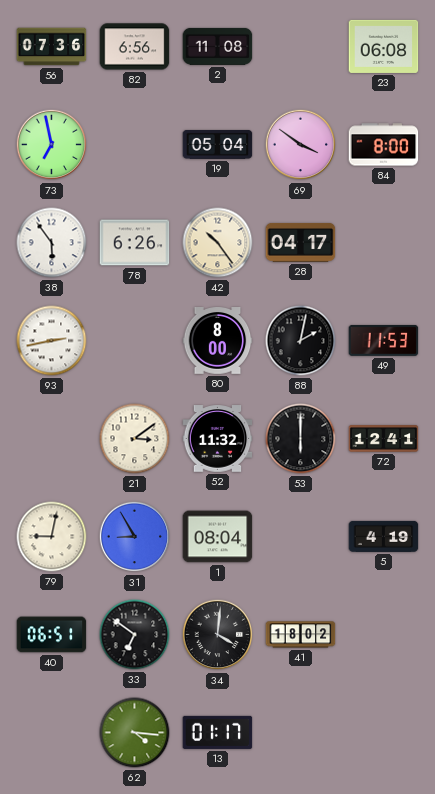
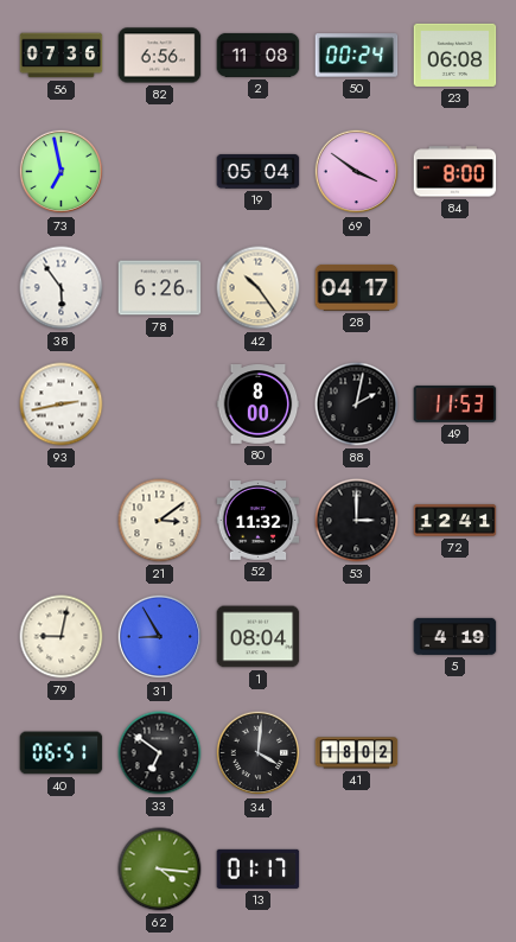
50: none -> 00:24
53: 6:00 -> 3:00
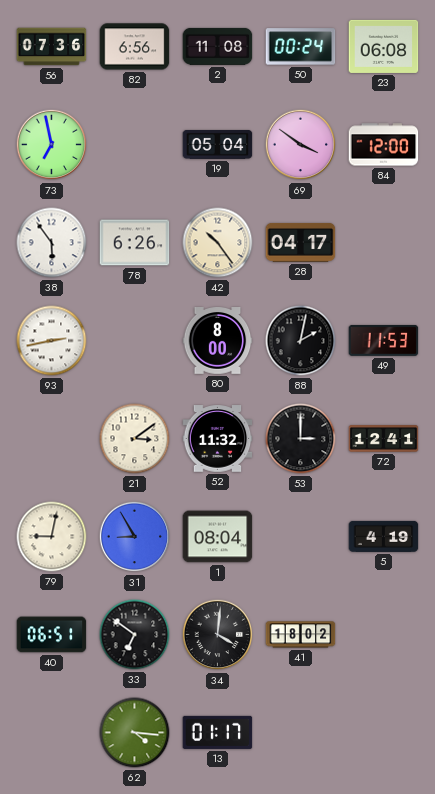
84: 8:00 -> 12:00
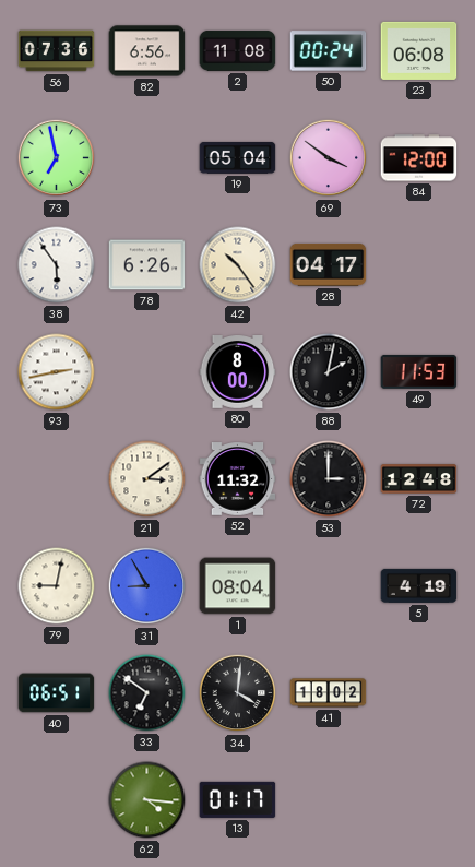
72: 12:41 -> 12:48
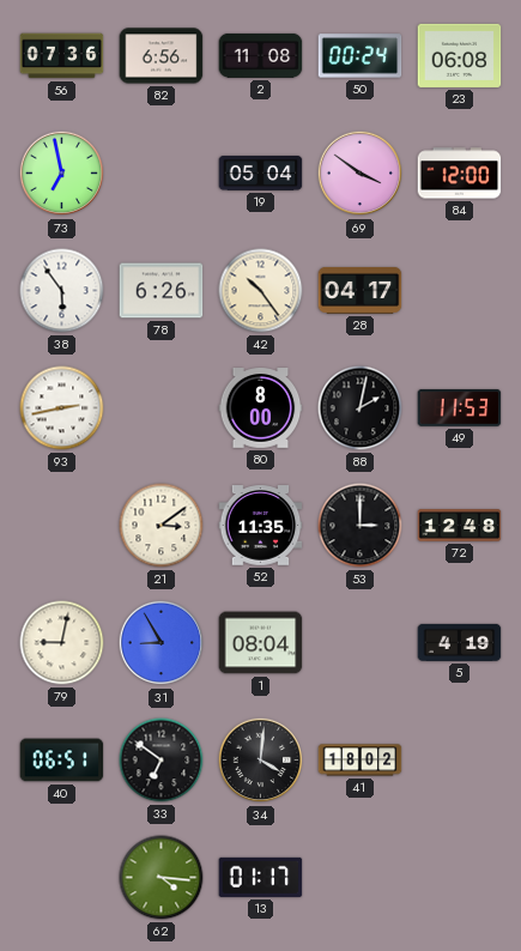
52: 11:32 -> 11:35
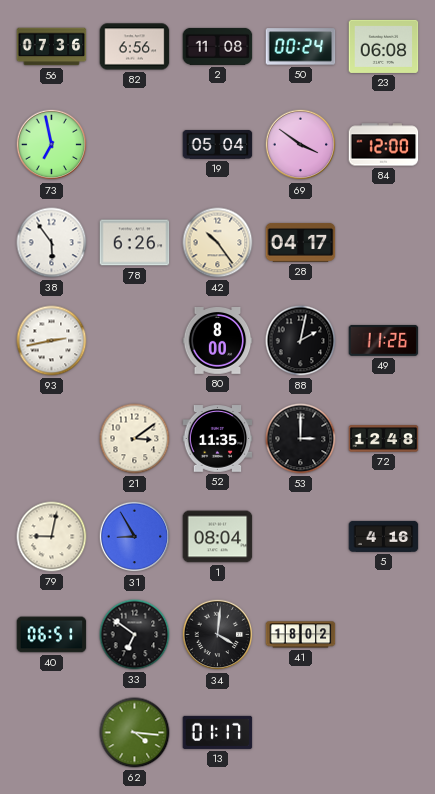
49: 11:53 -> 11:26
5: 4:19 -> 4:16
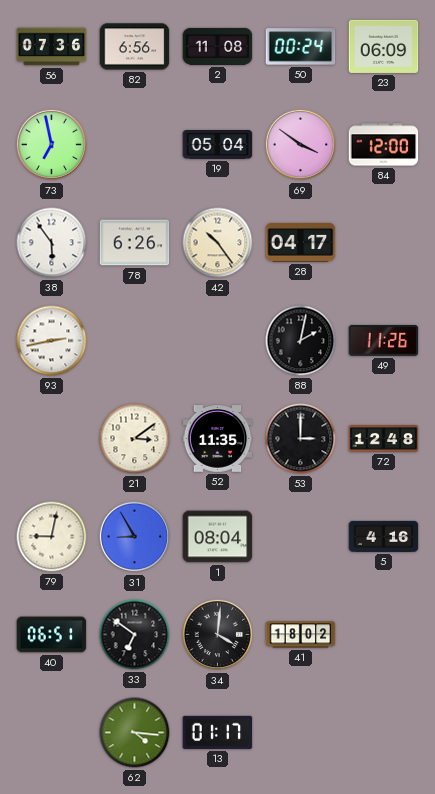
23: 06:08 -> 06:09
80: 8:00 -> none
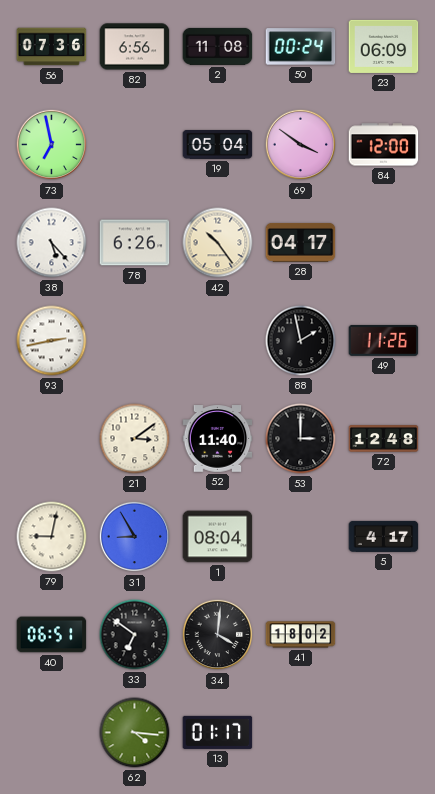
38: 5:54 -> 5:23
88: 2:02 -> 1:58
52: 11:35 -> 11:40
5: 4:16 -> 4:17
